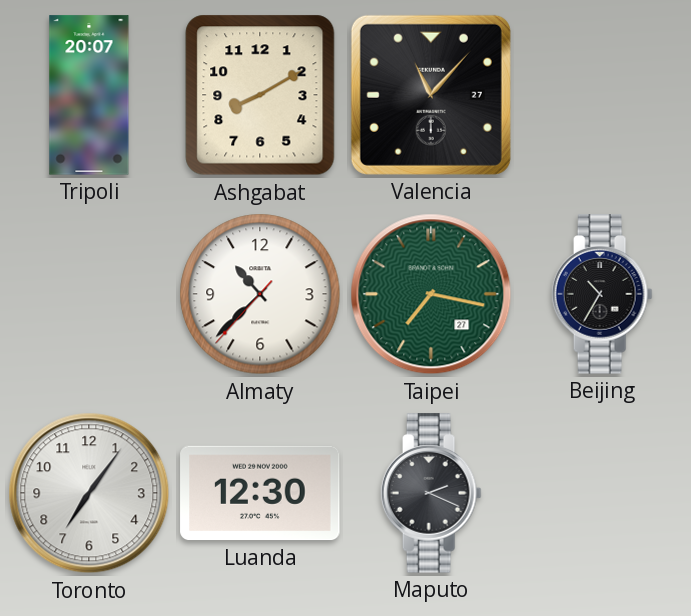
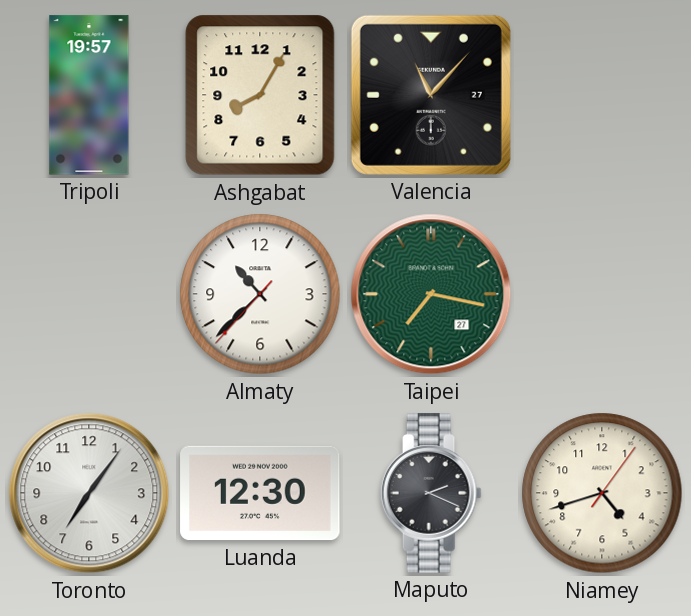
Tripoli: 20:07 -> 19:57
Ashgabat: 8:10 -> 8:05
Beijing: 10:35 -> none
Niamey: none -> 4:42
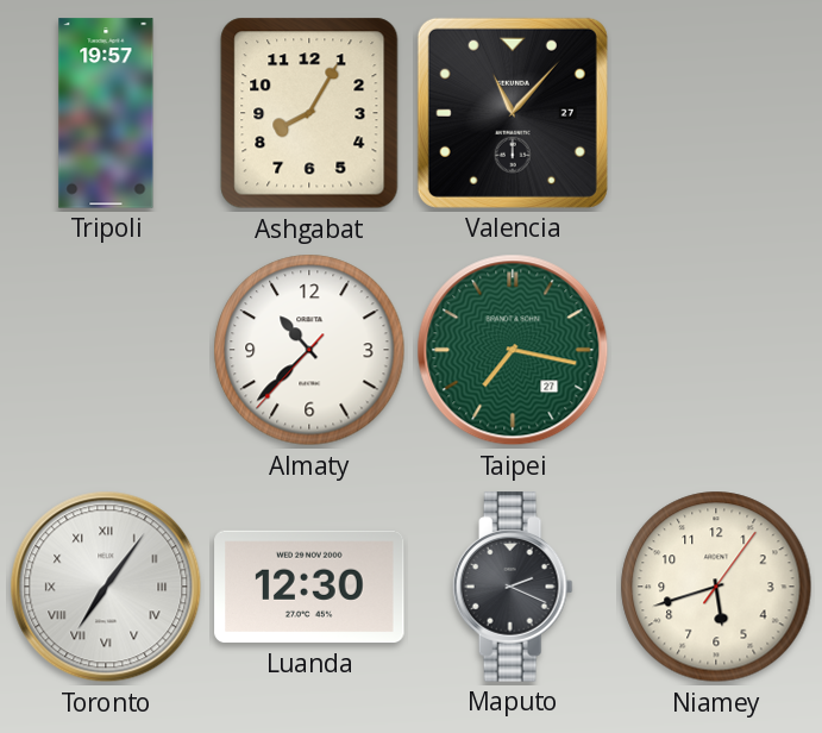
Toronto numerals: Arabic -> Roman
Niamey: 4:42 -> 5:42
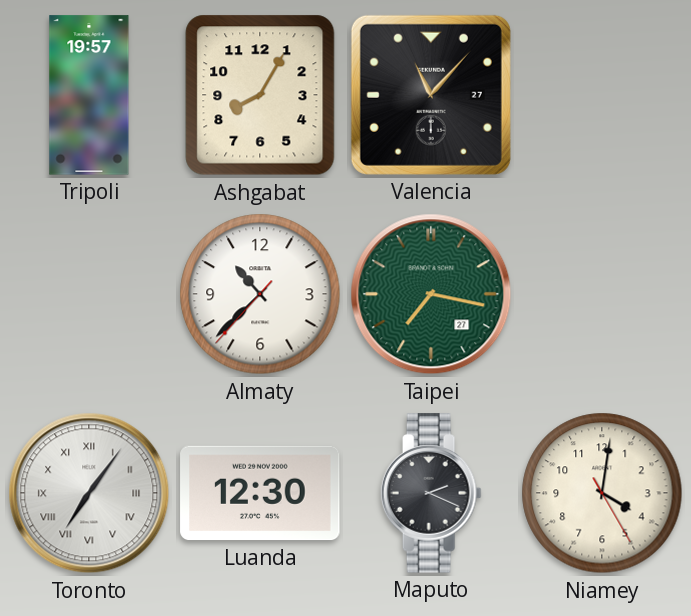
Niamey: 5:42 -> 4:01
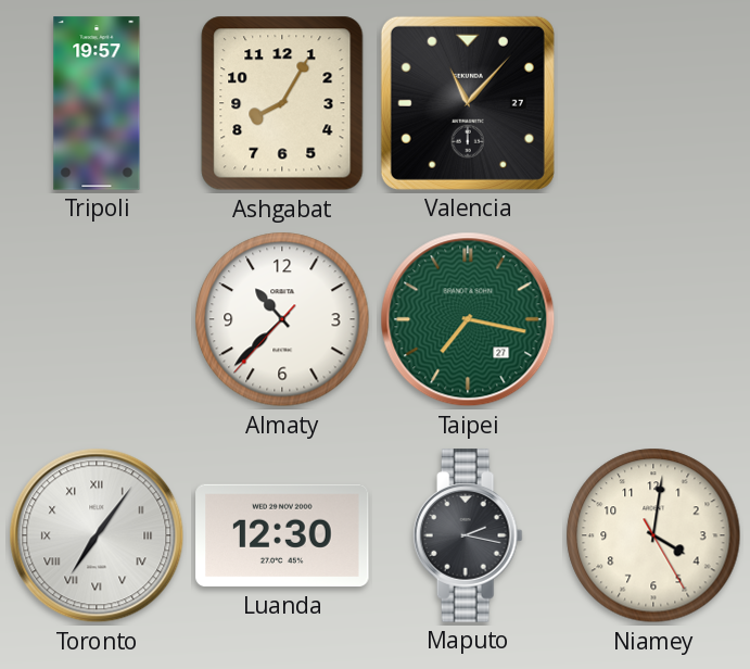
Maputo: 2:19 -> 2:17
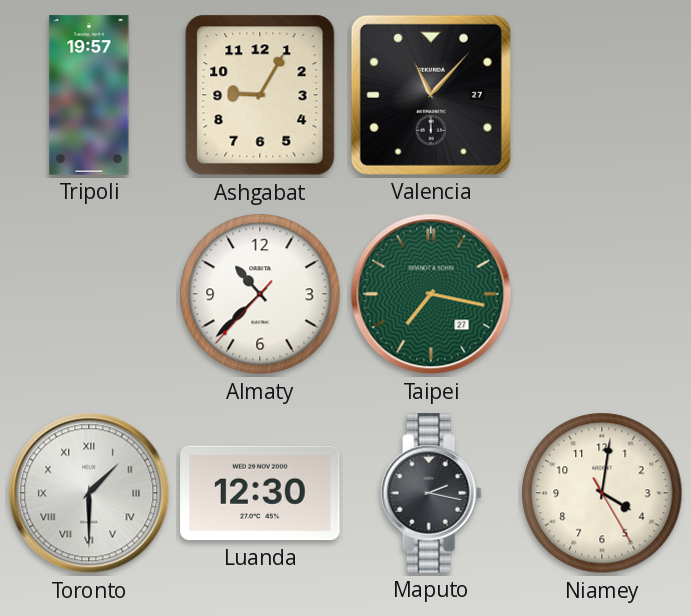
Ashgabat: 8:05 -> 9:05
Toronto: 7:06 -> 1:30
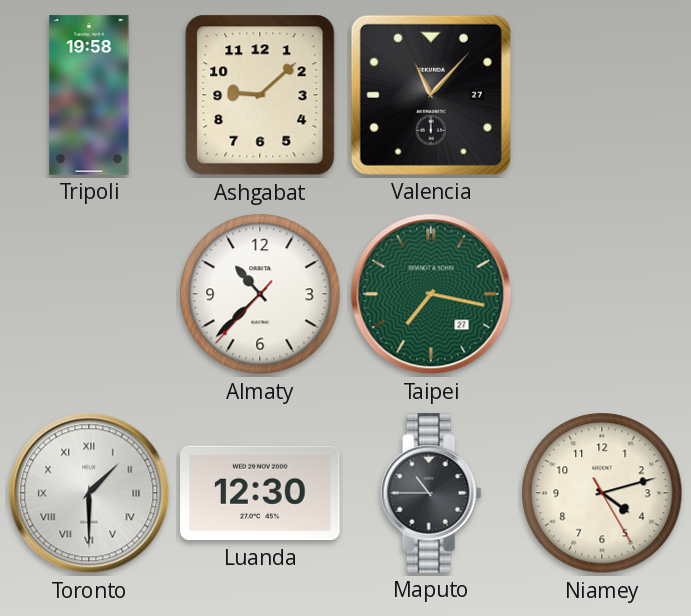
Tripoli: 19:57 -> 19:58
Ashgabat: 9:05 -> 9:08
Maputo: 2:17 -> 10:45
Niamey: 4:01 -> 4:12
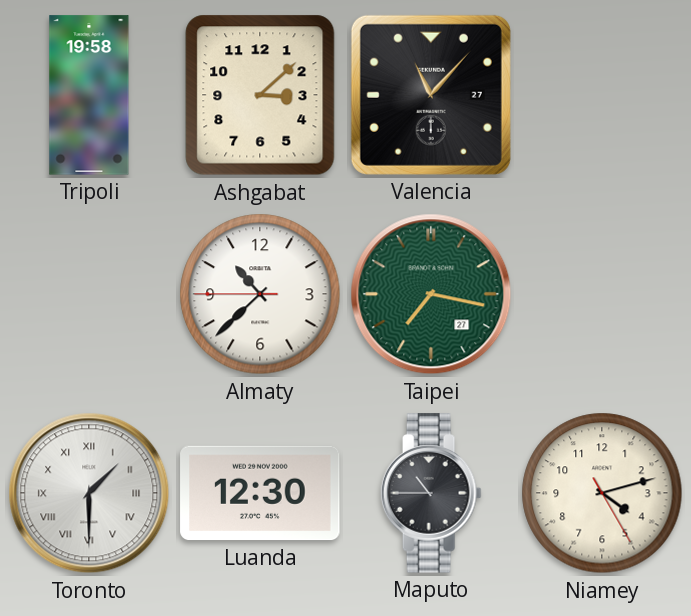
Ashgabat: 9:08 -> 3:08
Almaty: 10:37:37 -> 10:37:45
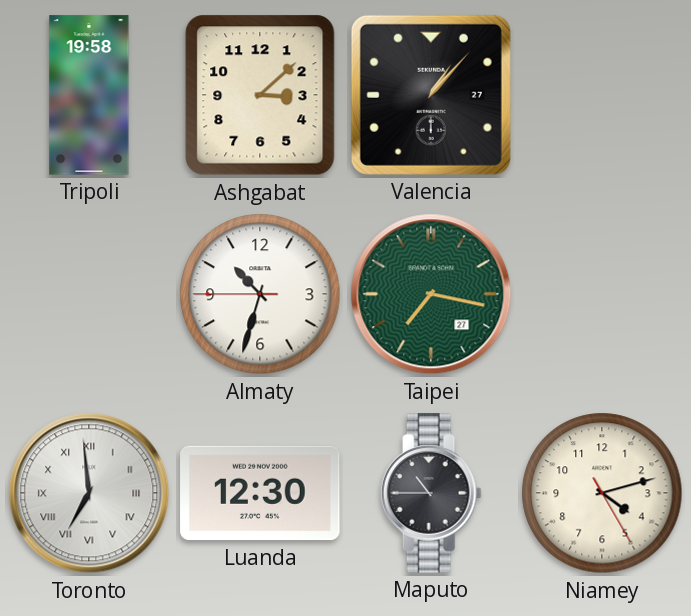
Valencia: 11:07 -> 1:07
Almaty: 10:37 -> 10:32
Toronto: 1:30 -> 6:59
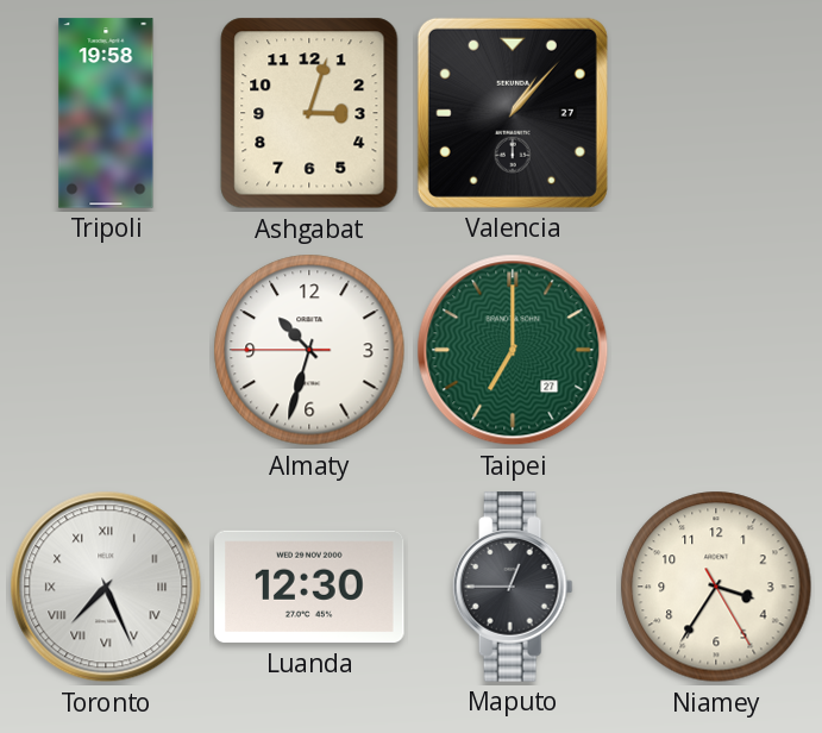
Ashgabat: 3:08 -> 3:03
Taipei: 7:17 -> 7:00
Toronto: 6:59 -> 7:26
Maputo: 10:45 -> 12:45
Niamey: 4:12 -> 3:35
